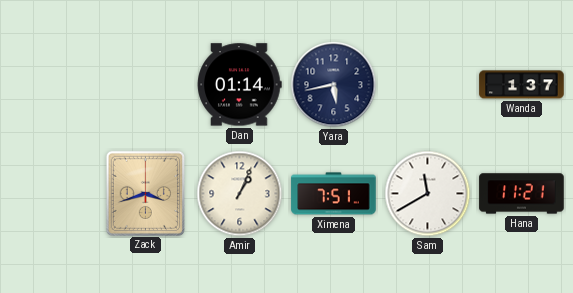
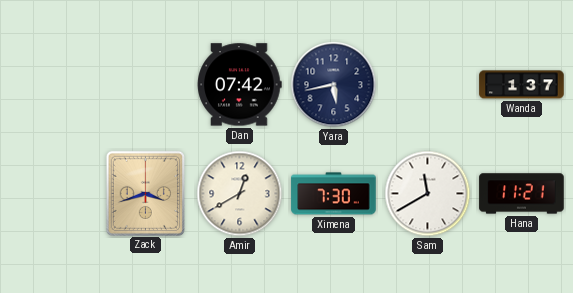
Dan: 01:14 -> 07:42
Amir: 1:04 -> 12:40
Ximena: 7:51 -> 7:30
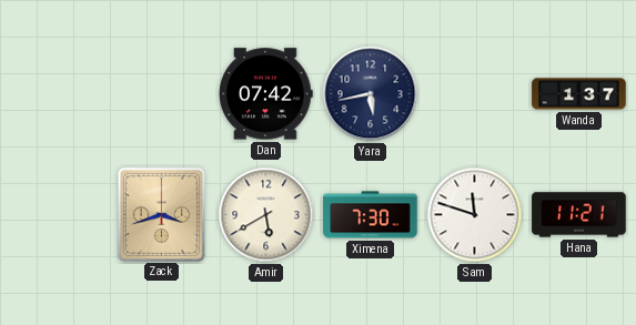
Amir: 12:40 -> 5:40
Sam: 11:40 -> 11:48
